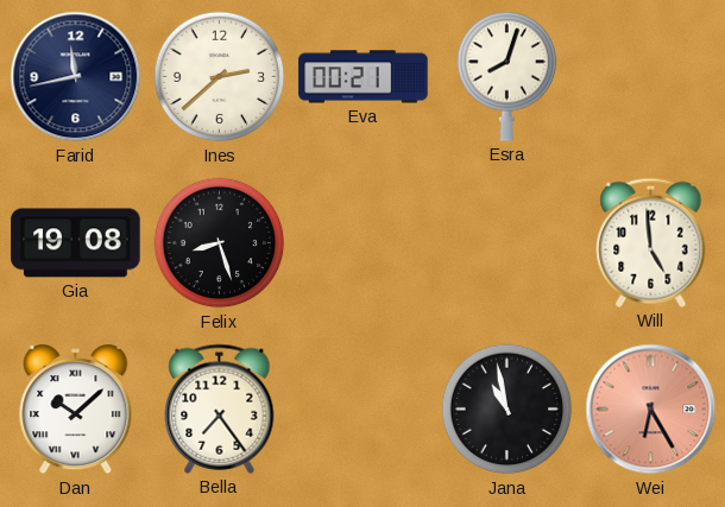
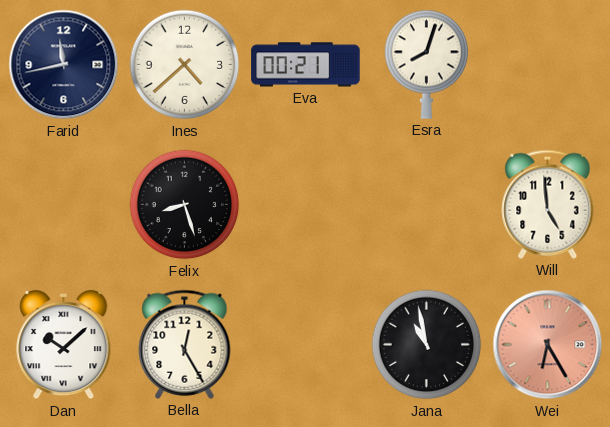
Ines: 2:38 -> 4:38
Gia: 19:08 -> none
Bella: 7:24 -> 12:25
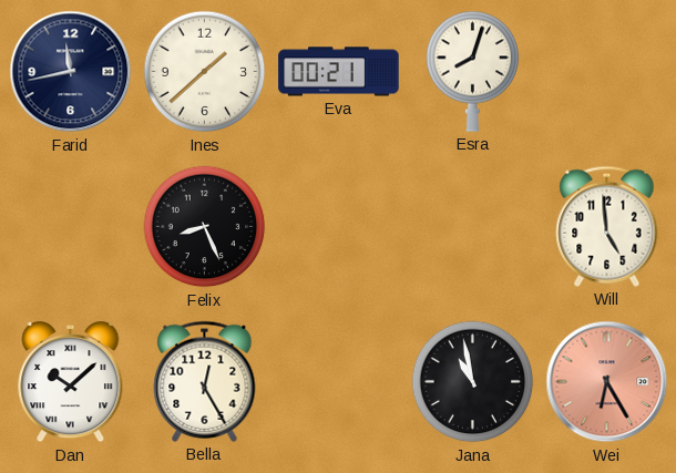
Ines: 4:38 -> 1:38
Felix: 8:27 -> 8:26
